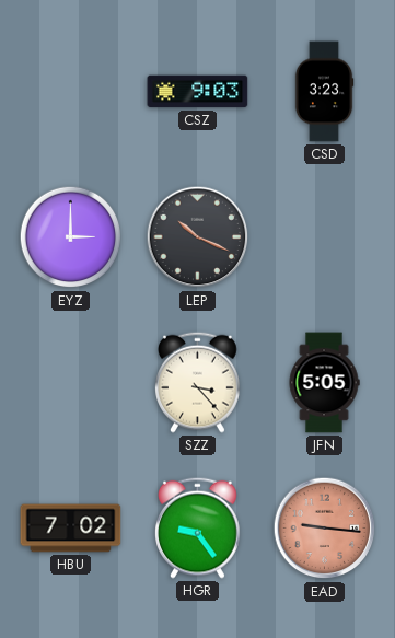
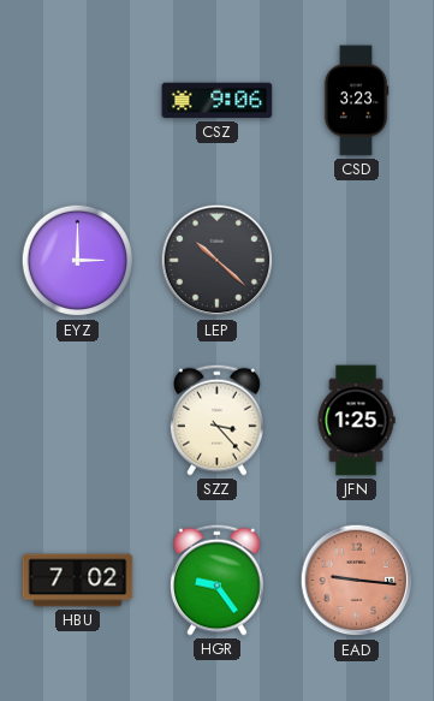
CSZ: 9:03 -> 9:06
LEP: 10:19 -> 10:22
JFN: 5:05 -> 1:25
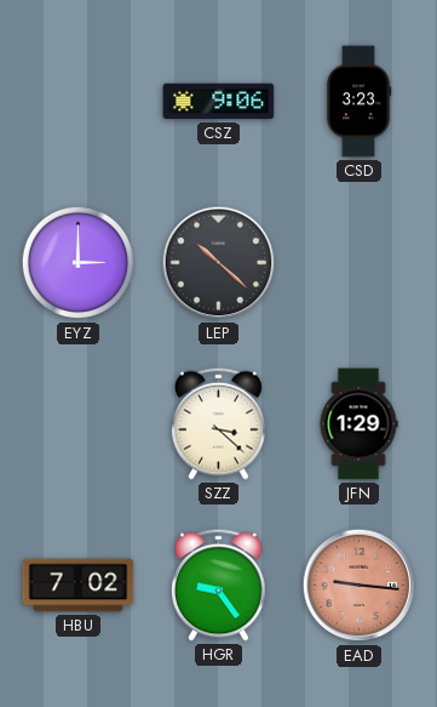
SZZ: 3:23 -> 3:22
JFN: 1:25 -> 1:29
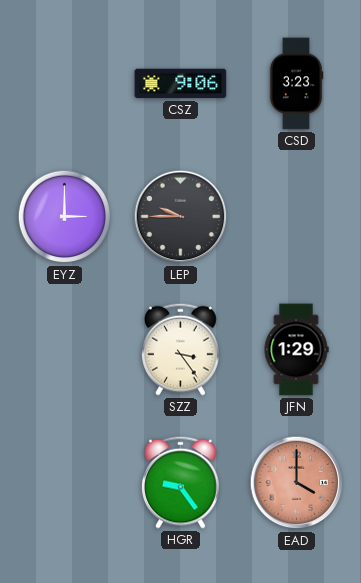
LEP: 10:22 -> 9:45
SZZ: 3:22 -> 3:24
HBU: 7:02 -> none
EAD: 9:16 -> 4:00
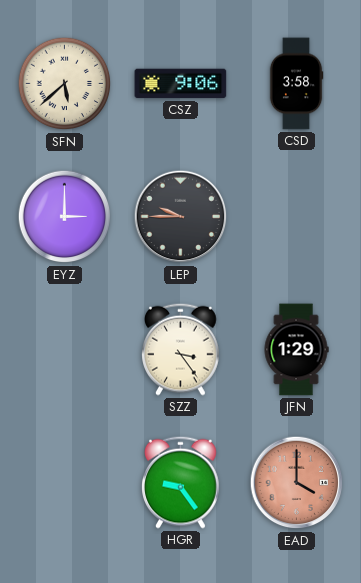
SFN: none -> 5:38
CSD: 3:23 -> 3:58
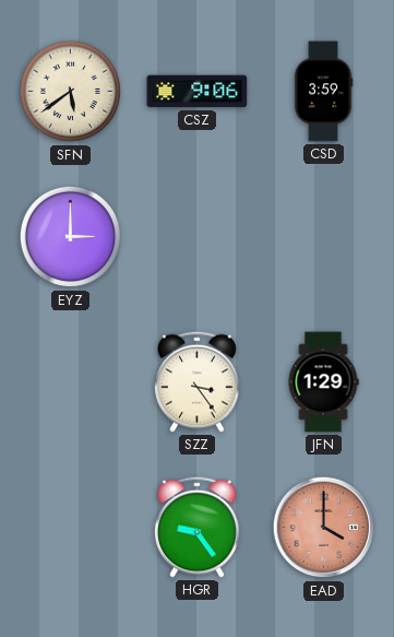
SFN: 5:38 -> 5:39
CSD: 3:58 -> 3:59
LEP: 9:45 -> none
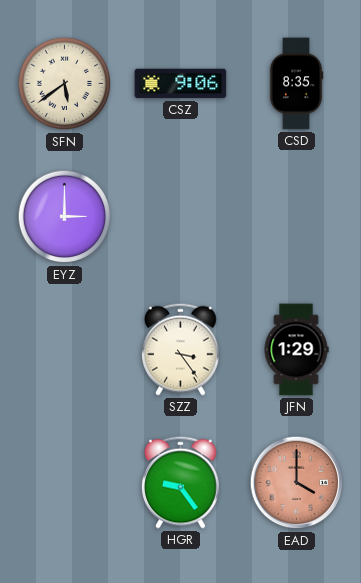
CSD: 3:59 -> 8:35
